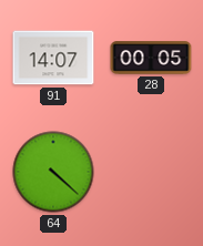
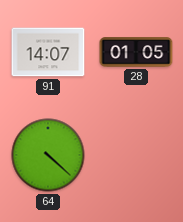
28: 00:05 -> 01:05
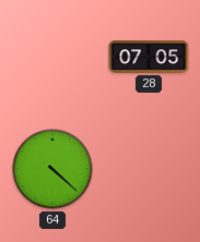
91: 14:07 -> none
28: 01:05 -> 07:05
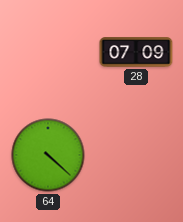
28: 07:05 -> 07:09
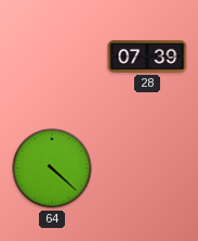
28: 07:09 -> 07:39
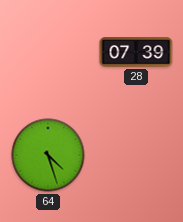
64: 4:22 -> 4:27
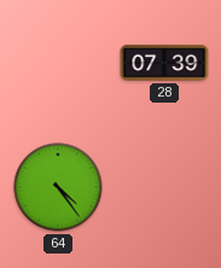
64: 4:27 -> 4:24
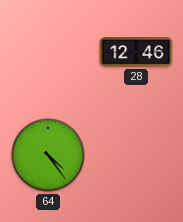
28: 07:39 -> 12:46
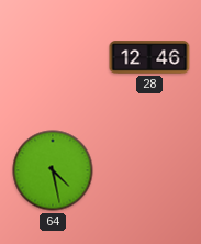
64: 4:24 -> 4:28
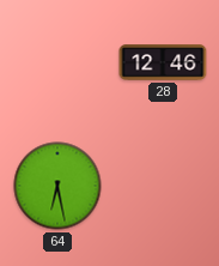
64: 4:28 -> 6:28
